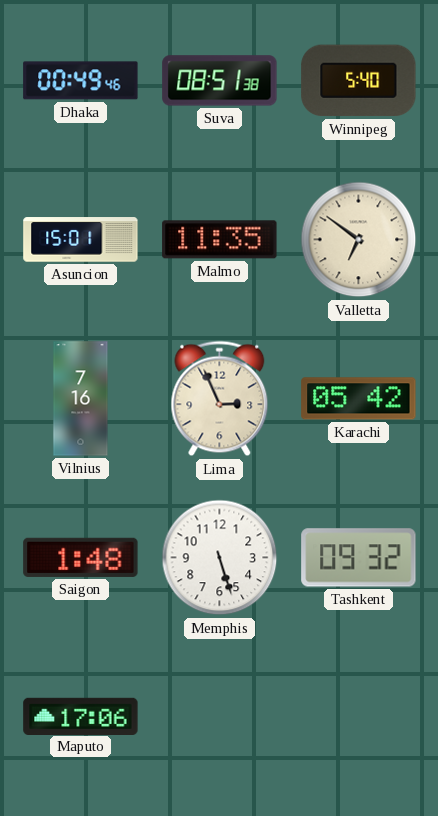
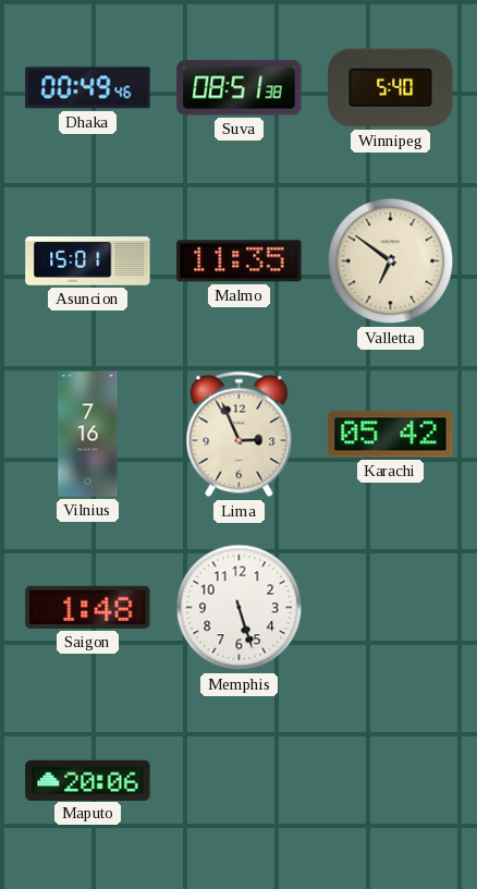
Tashkent: 09:32 -> none
Maputo: 17:06 -> 20:06
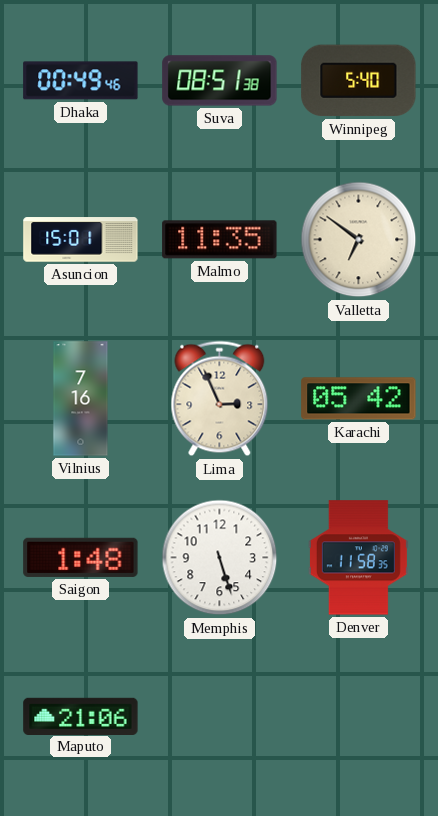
Denver: none -> 11:58
Maputo: 20:06 -> 21:06
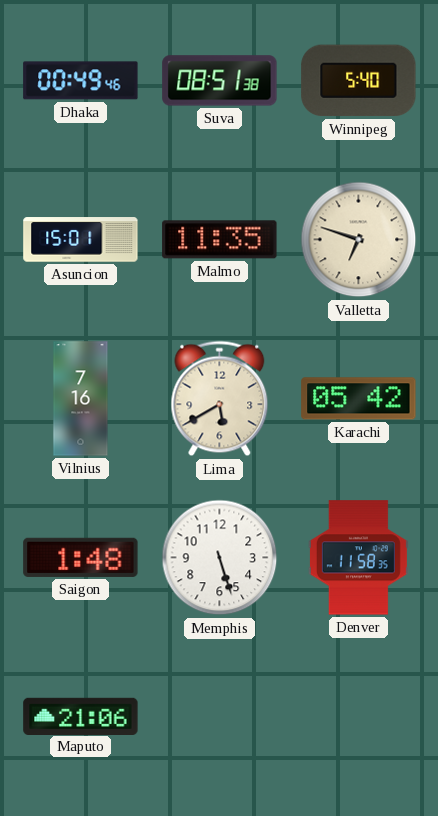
Valletta: 6:51 -> 6:48
Lima: 2:56 -> 5:40
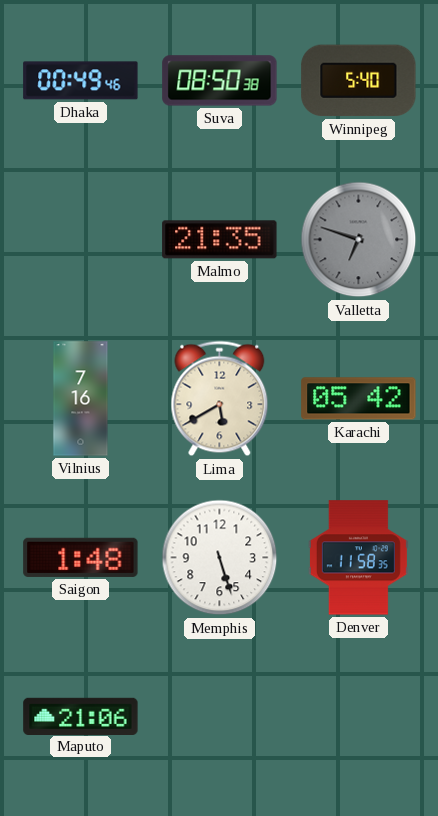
Suva: 08:51 -> 08:50
Asuncion: 15:01 -> none
Malmo: 11:35 -> 21:35
Valletta dial: cream -> grey
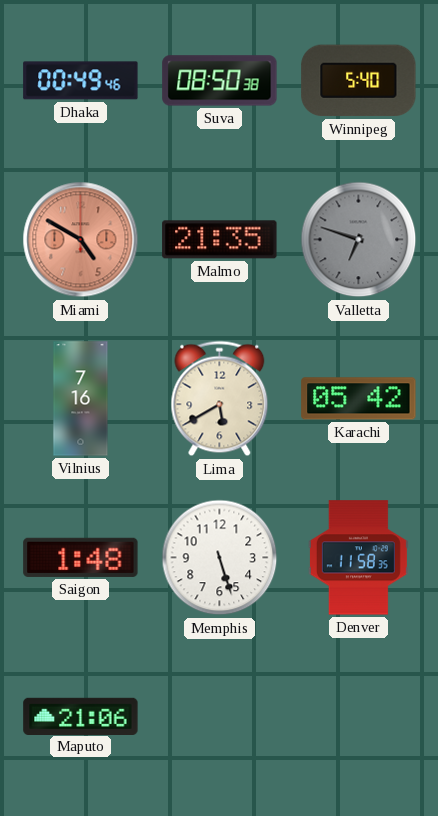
Miami: none -> 4:50
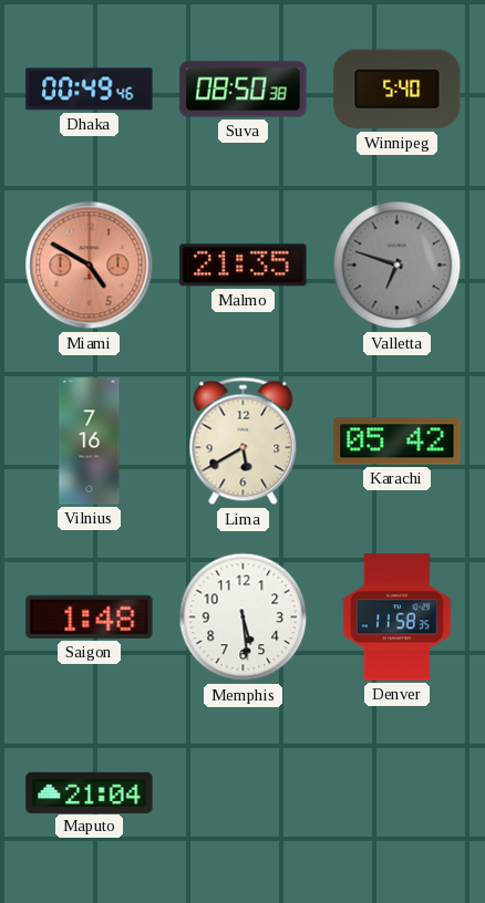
Memphis: 5:27 -> 5:29
Maputo: 21:06 -> 21:04
